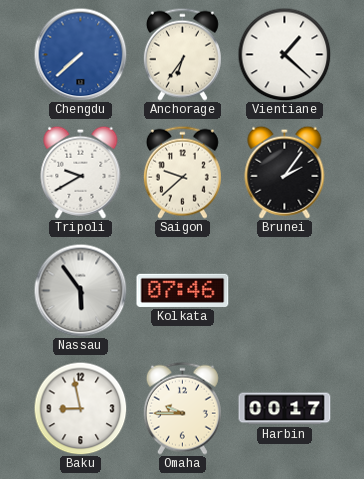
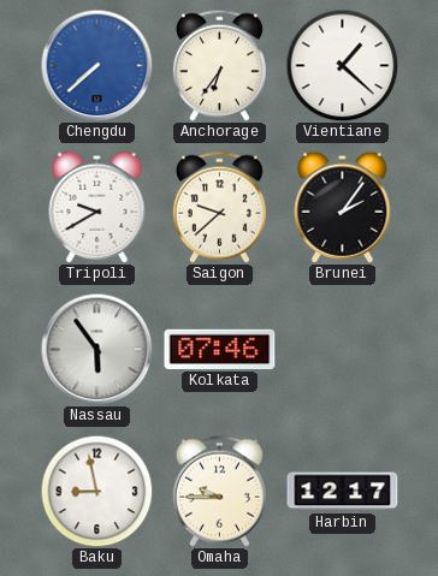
Harbin: 00:17 -> 12:17
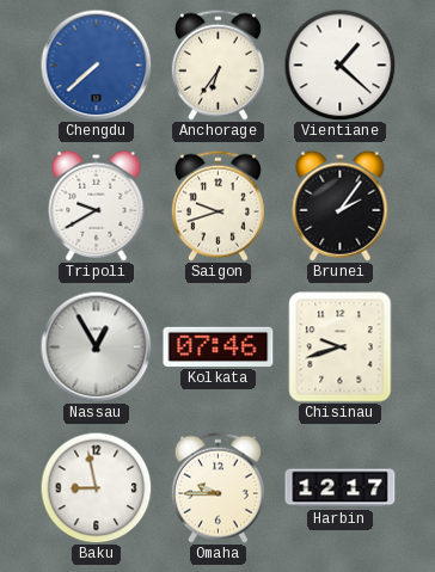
Saigon: 9:38 -> 9:42
Nassau: 5:54 -> 12:55
Chisinau: none -> 9:42
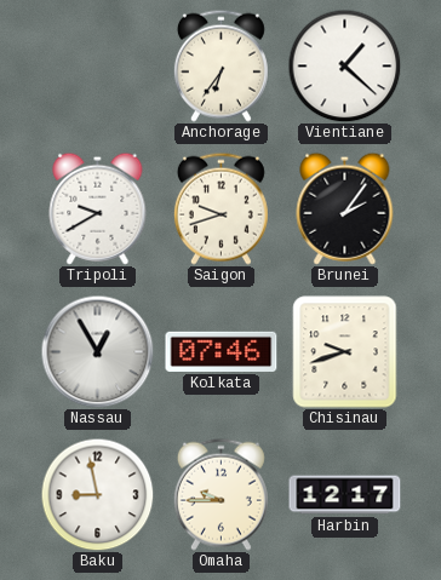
Chengdu: 7:38 -> none
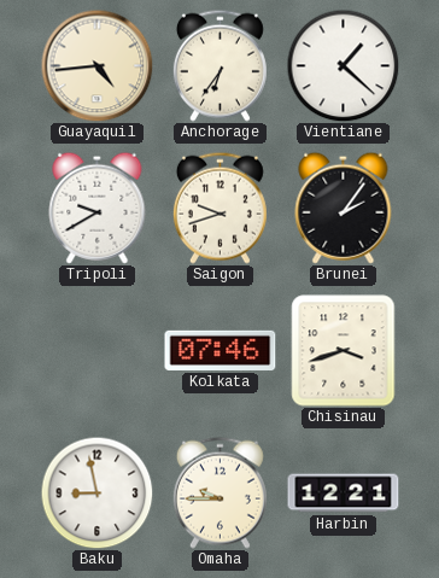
Guayaquil: none -> 4:44
Nassau: 12:55 -> none
Chisinau: 9:42 -> 3:42
Harbin: 12:17 -> 12:21
